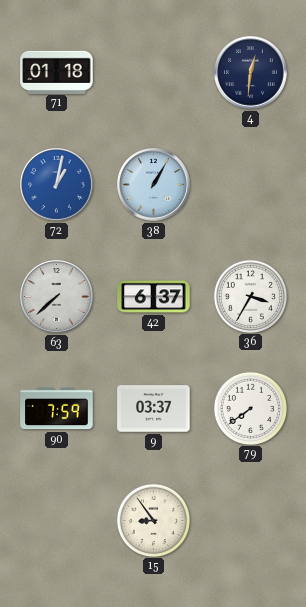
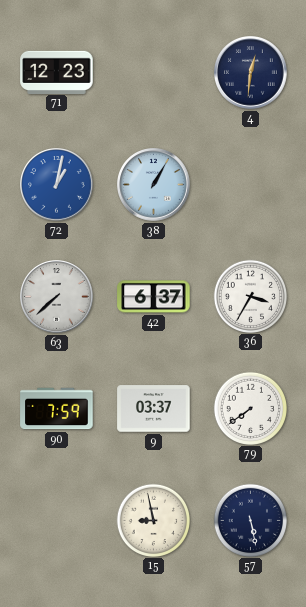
71: 01:18 -> 12:23
15: 8:54 -> 8:58
57: none -> 5:28
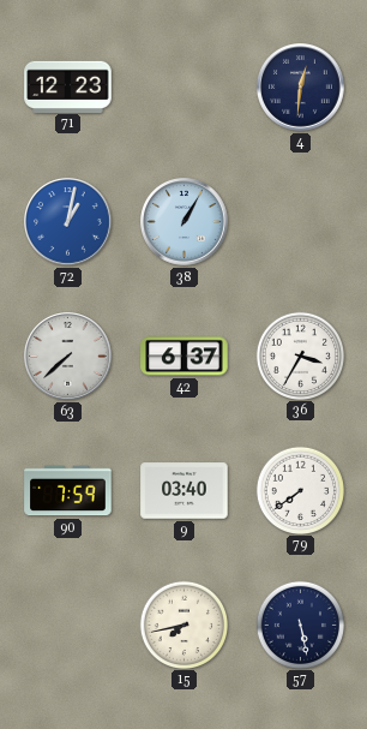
9: 03:37 -> 03:40
15: 8:58 -> 7:43
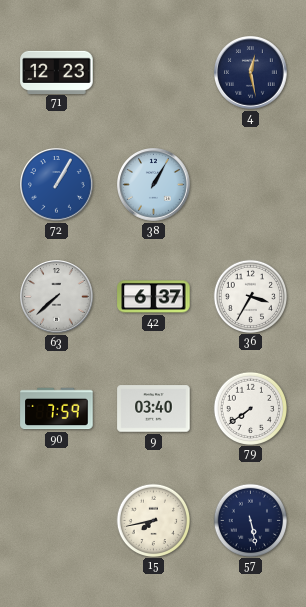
4: 12:31 -> 12:28
72: 1:02 -> 1:05
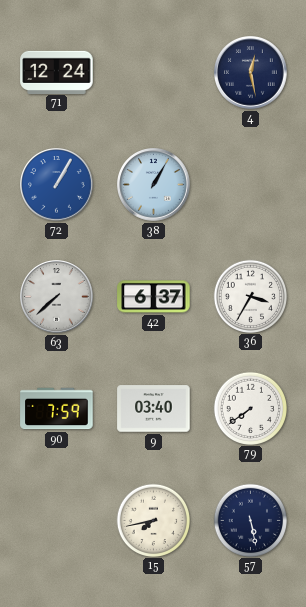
71: 12:23 -> 12:24
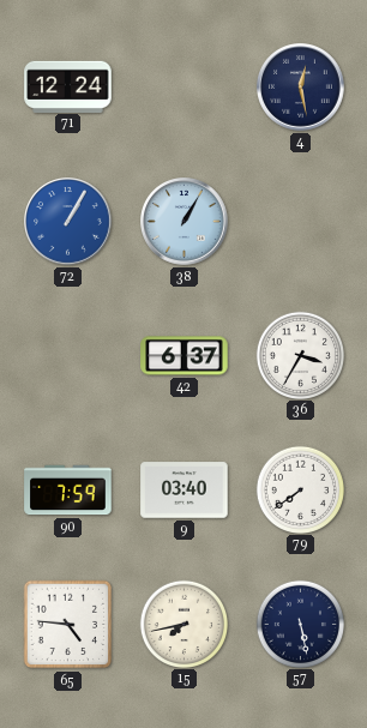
63: 7:38 -> none
65: none -> 4:46
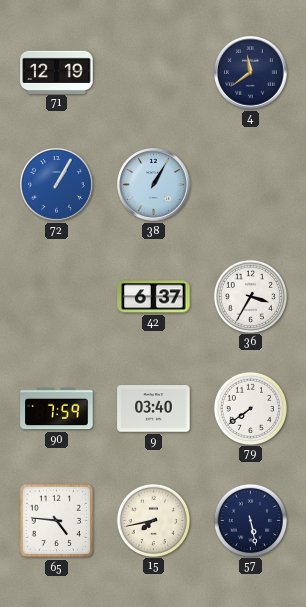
71: 12:24 -> 12:19
4: 12:28 -> 11:39
